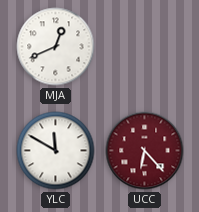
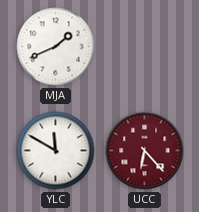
MJA: 12:41 -> 1:41
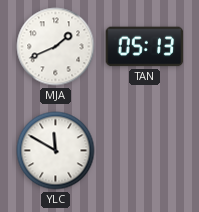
TAN: none -> 05:13
UCC: 6:23 -> none
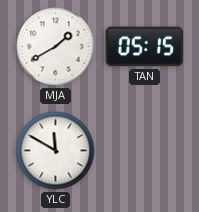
MJA: 1:41 -> 1:40
TAN: 05:13 -> 05:15
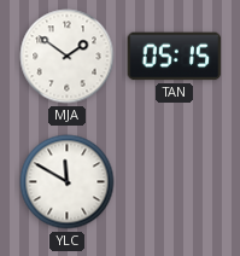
MJA: 1:40 -> 1:51
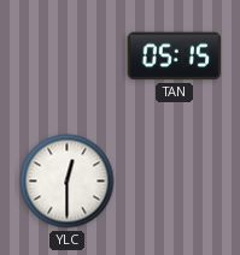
MJA: 1:51 -> none
YLC: 11:50 -> 12:30
